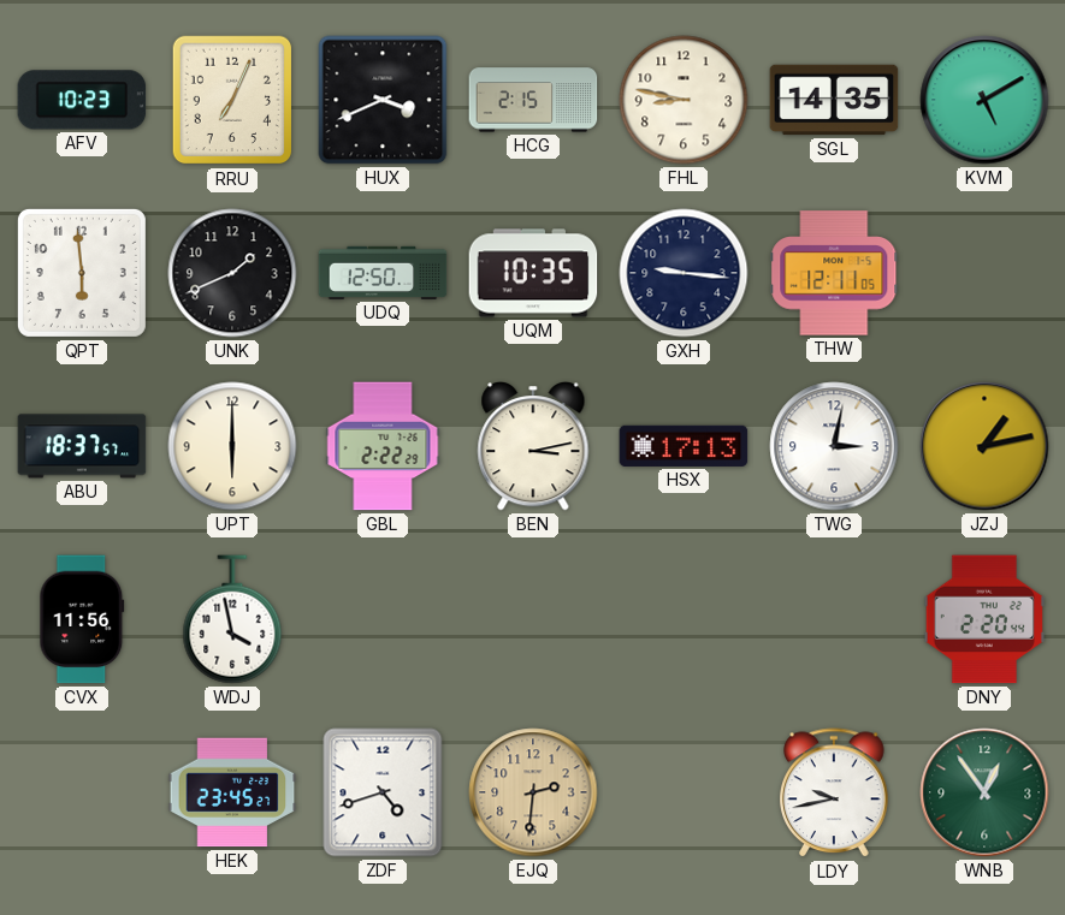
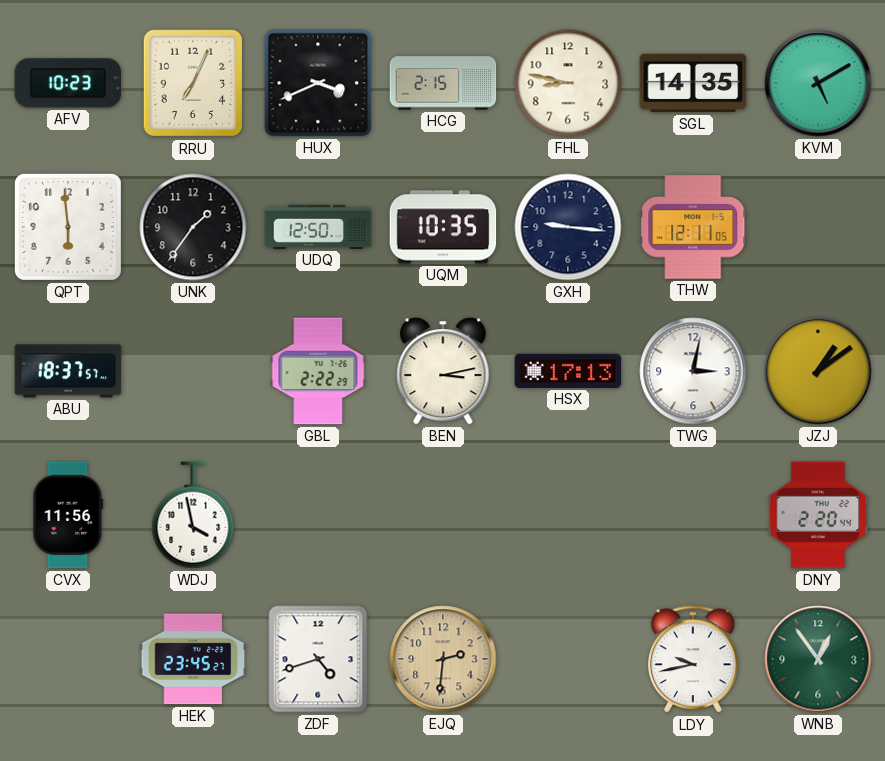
UNK: 1:41 -> 1:36
UPT: 6:00 -> none
JZJ: 1:13 -> 1:09
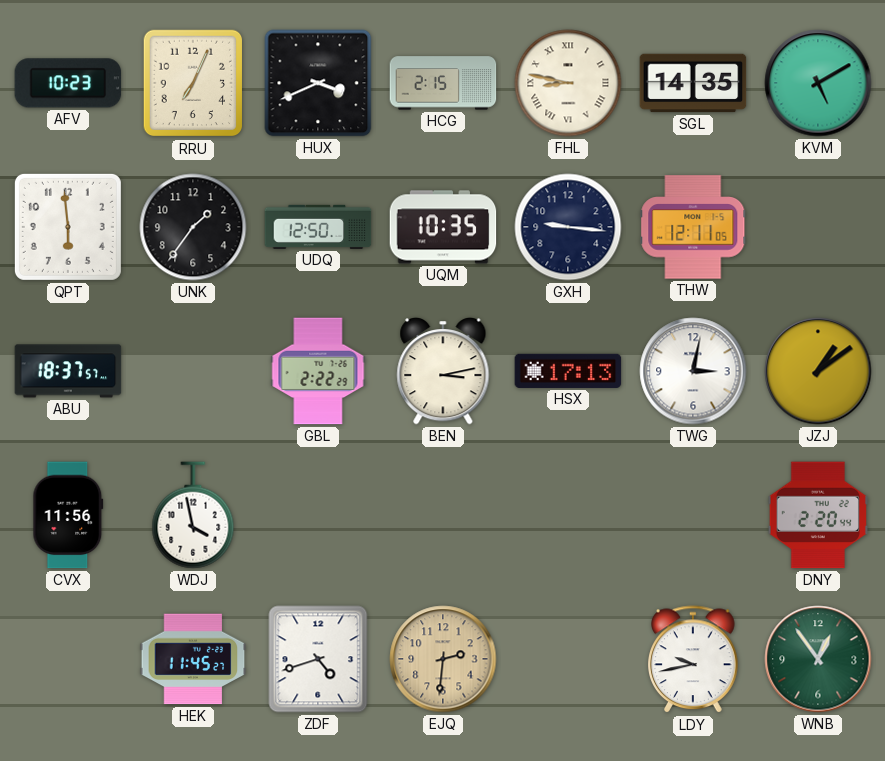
FHL numerals: Arabic -> Roman
HEK: 23:45 -> 11:45
